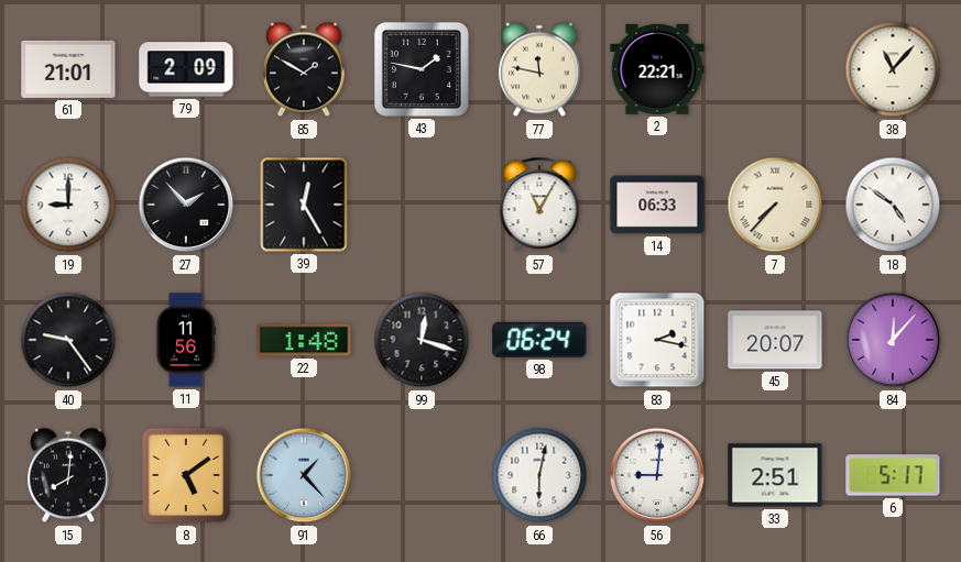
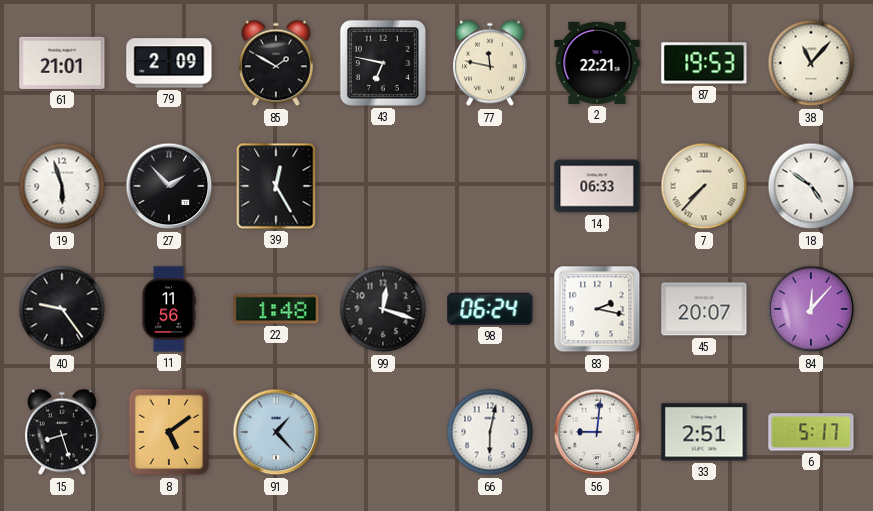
43: 1:47 -> 6:47
87: none -> 19:53
19: 9:00 -> 5:57
57: 11:05 -> none
15: 8:01 -> 8:27
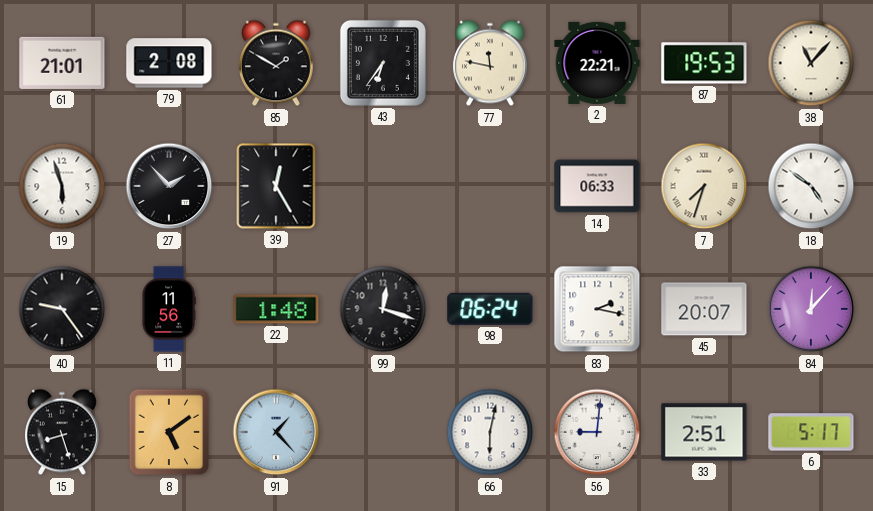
79: 2:09 -> 2:08
43: 6:47 -> 6:36
7: 7:37 -> 7:33
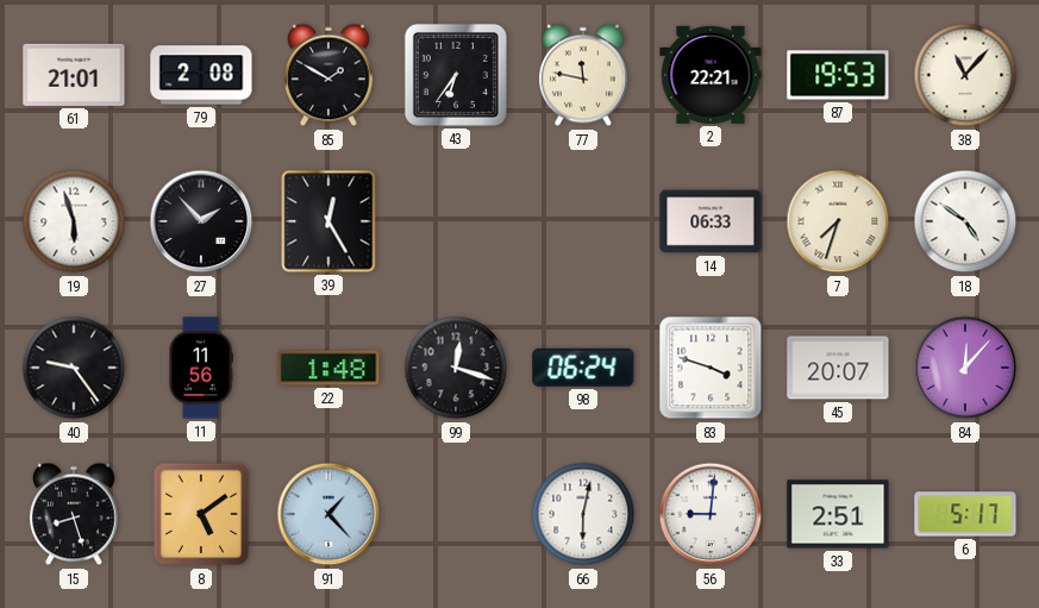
83: 2:17 -> 3:48
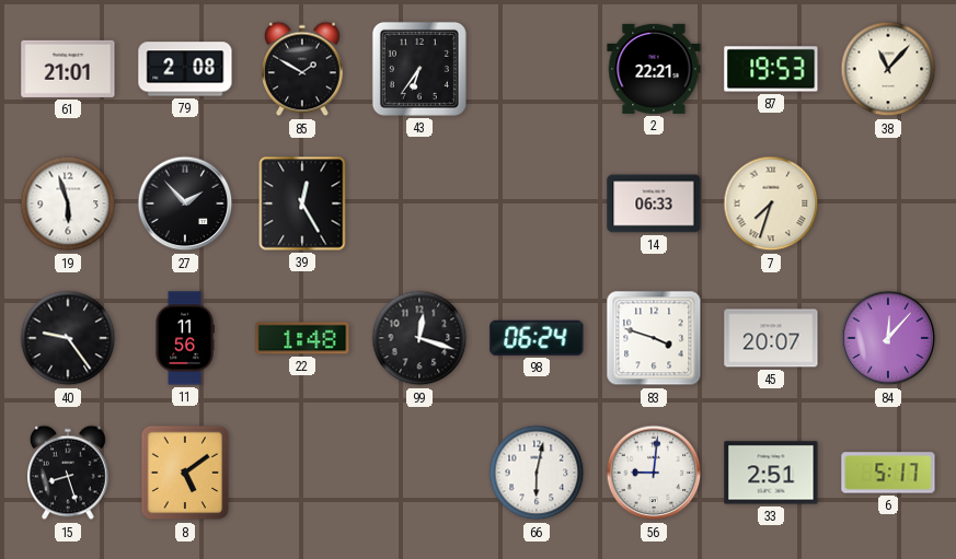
77: 11:47 -> none
18: 4:51 -> none
91: 1:23 -> none
